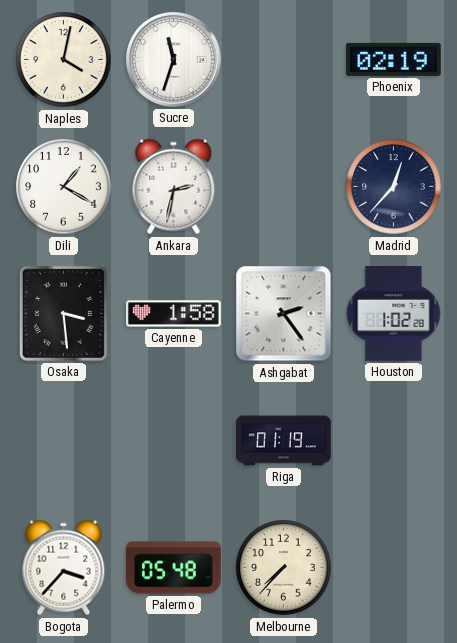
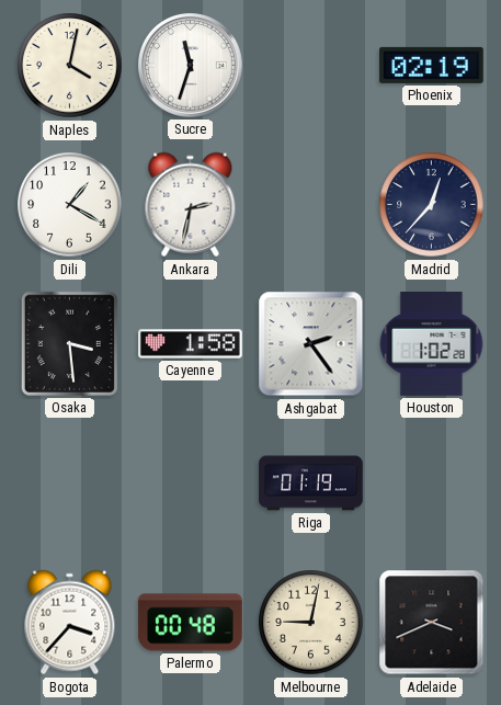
Palermo: 05:48 -> 00:48
Melbourne: 7:37 -> 9:02
Adelaide: none -> 3:41
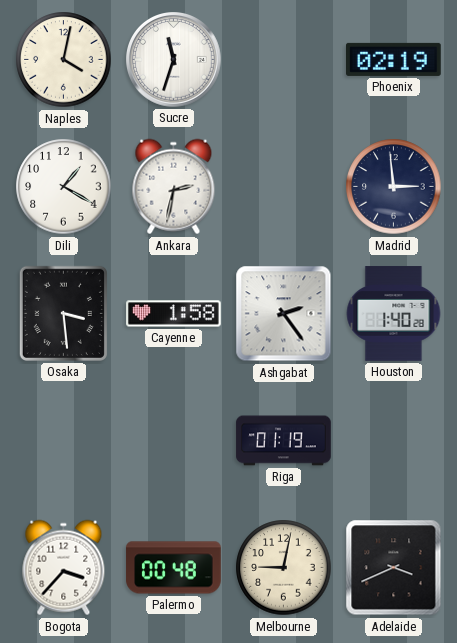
Madrid: 12:37 -> 2:59
Houston: 1:02 -> 1:40
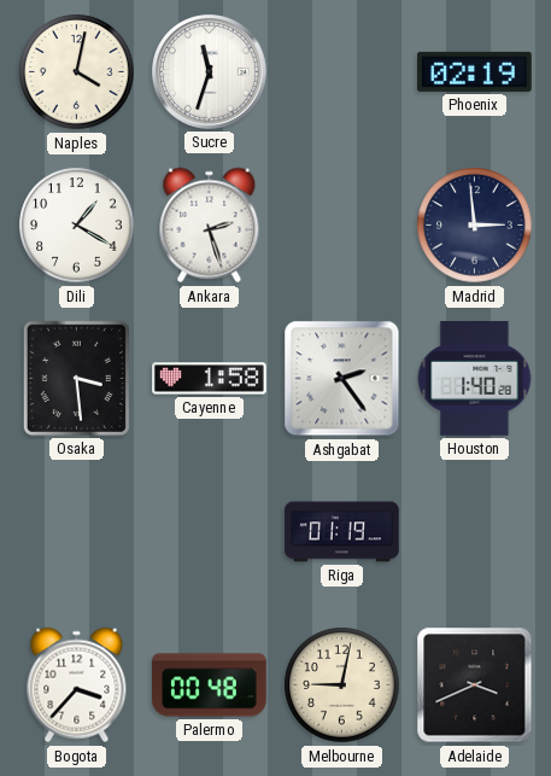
Ankara: 2:32 -> 2:27
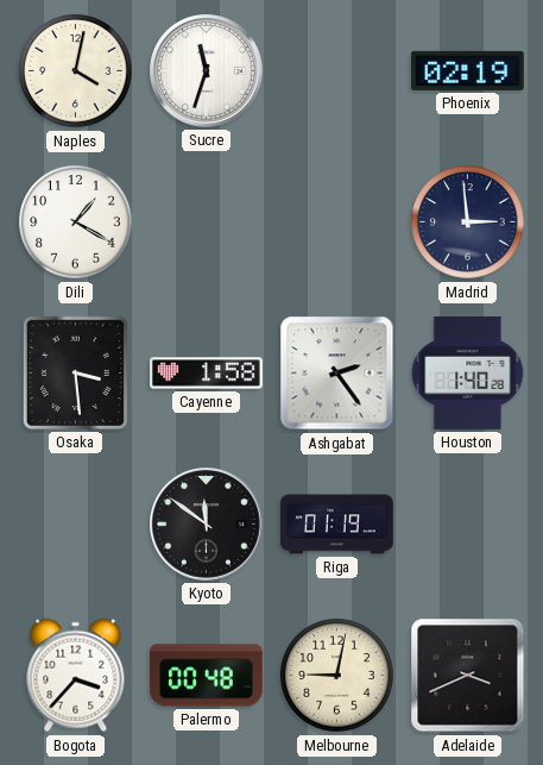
Ankara: 2:27 -> none
Kyoto: none -> 11:51
